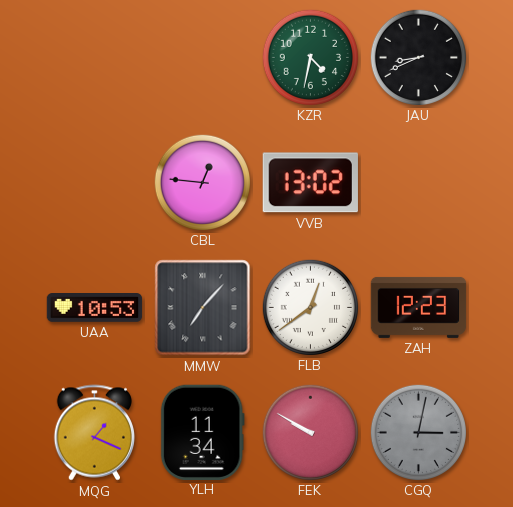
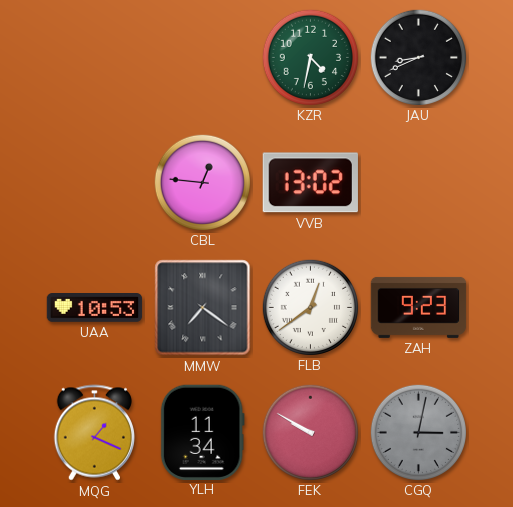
MMW: 7:07 -> 7:21
ZAH: 12:23 -> 9:23
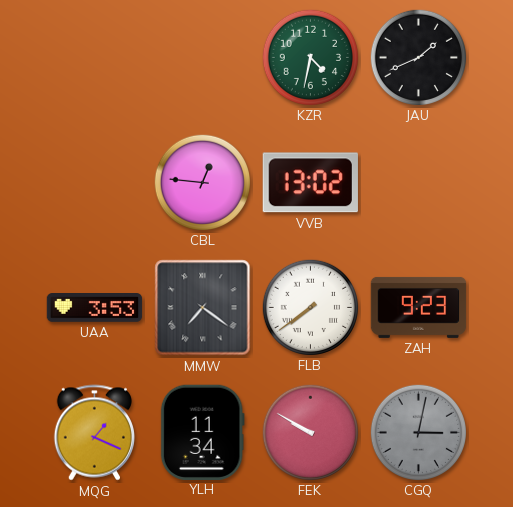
JAU: 8:41 -> 1:41
UAA: 10:53 -> 3:53
FLB: 12:39 -> 7:39
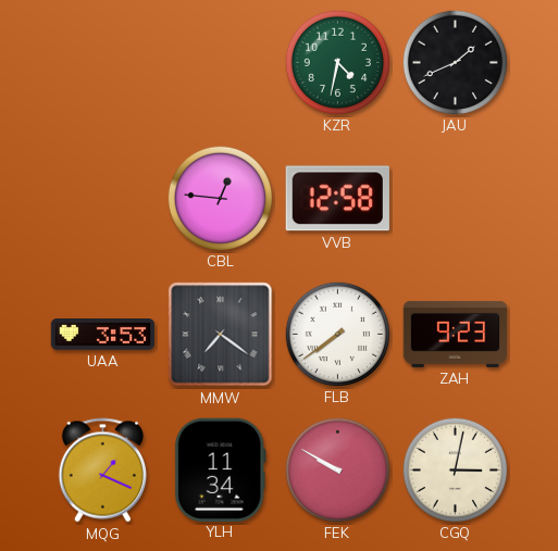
VVB: 13:02 -> 12:58
CGQ dial: grey -> cream
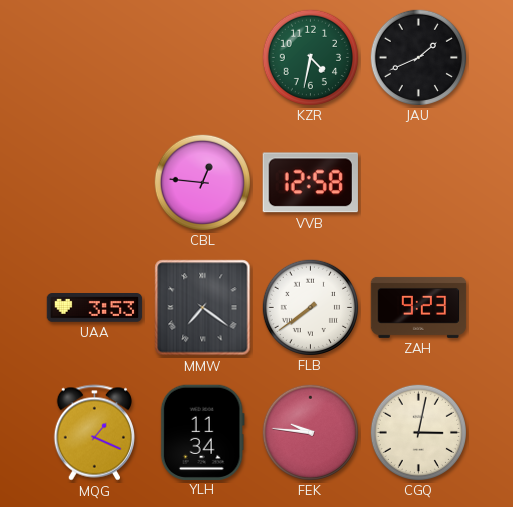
FEK: 9:50 -> 9:46
